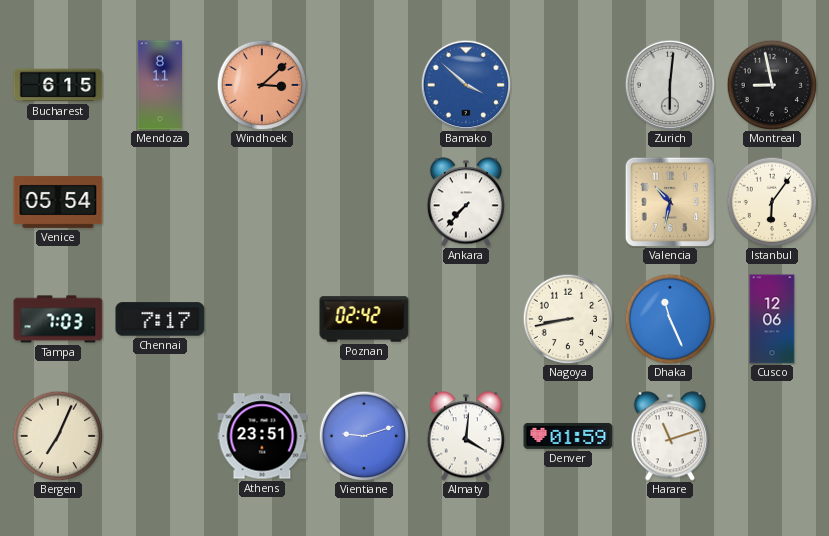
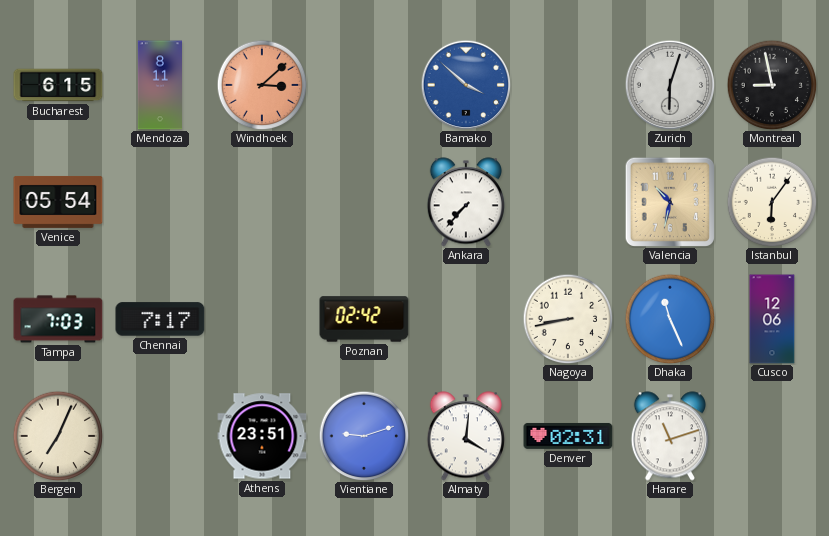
Zurich: 6:01 -> 6:03
Denver: 01:59 -> 02:31
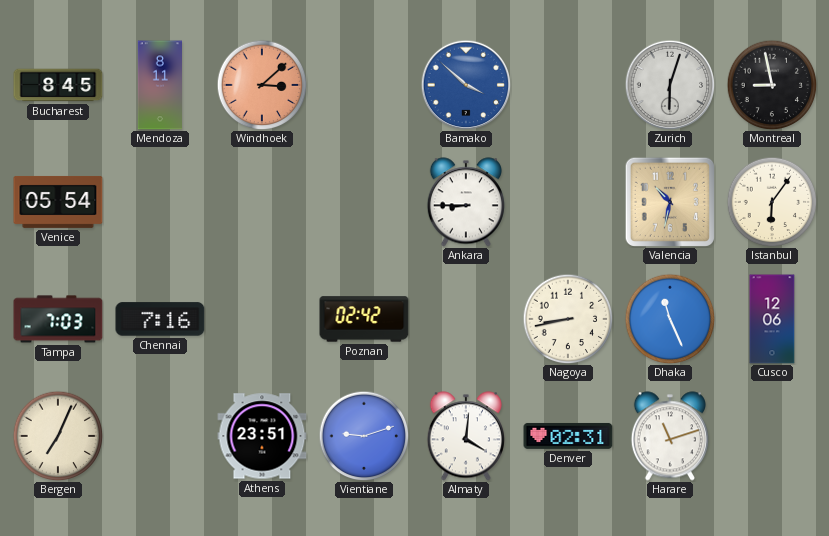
Bucharest: 6:15 -> 8:45
Ankara: 7:37 -> 8:45
Chennai: 7:17 -> 7:16
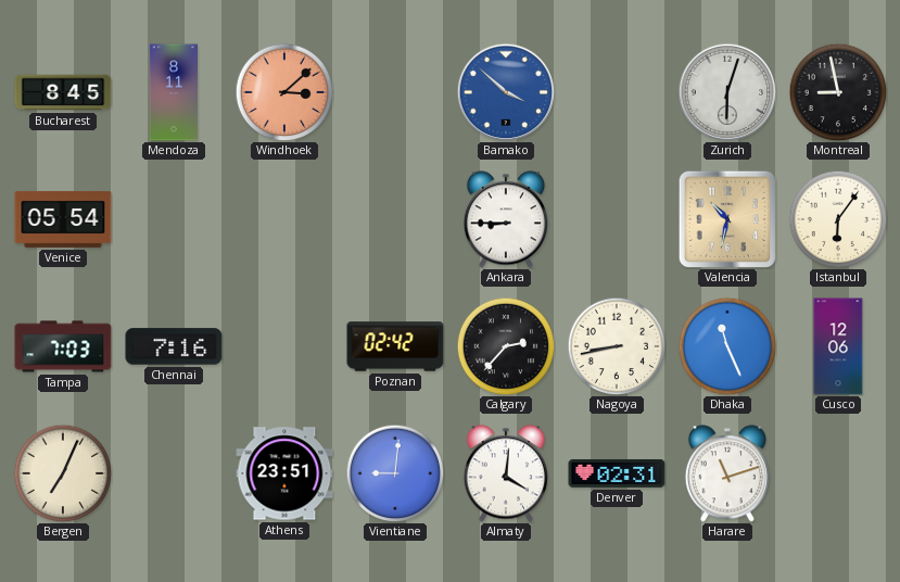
Calgary: none -> 2:37
Vientiane: 9:12 -> 9:01
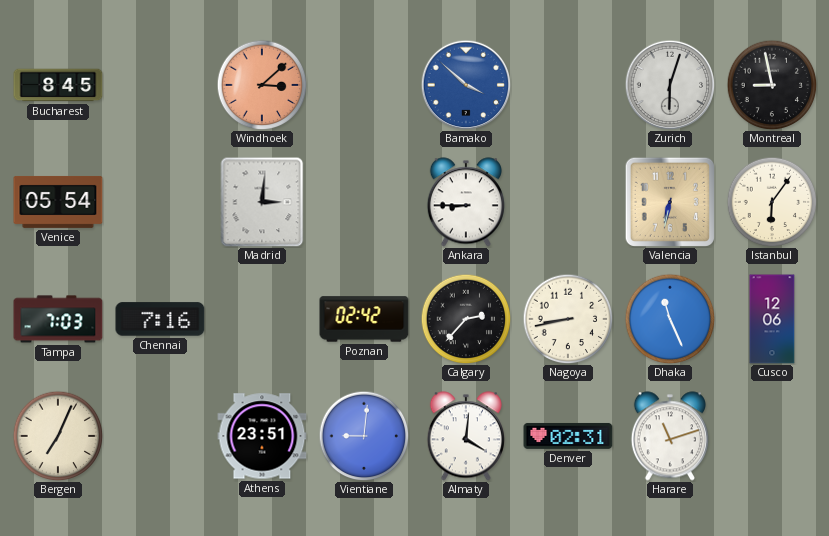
Mendoza: 8:11 -> none
Madrid: none -> 3:01
Valencia: 10:32 -> 6:32
